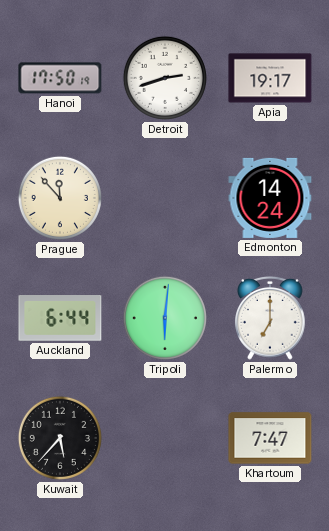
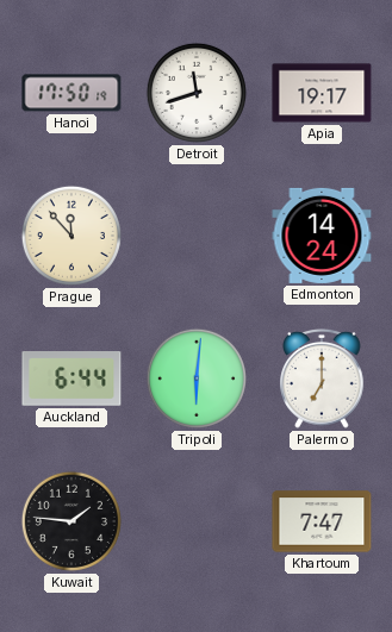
Detroit: 2:42 -> 11:42
Kuwait: 5:37 -> 1:46
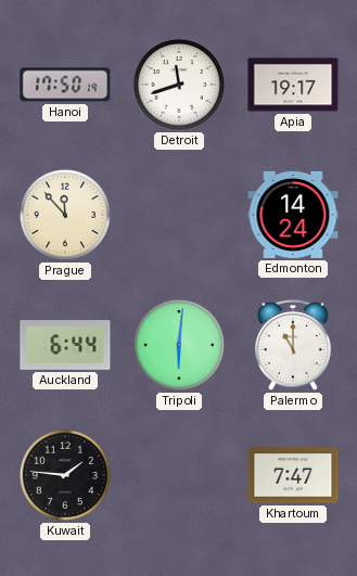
Palermo: 7:00 -> 11:00
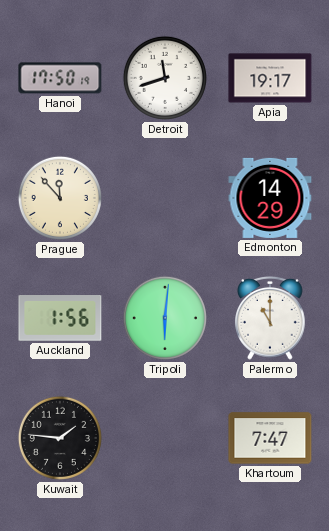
Edmonton: 14:24 -> 14:29
Auckland: 6:44 -> 1:56
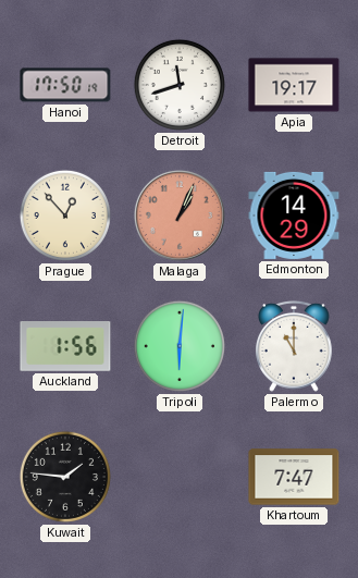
Prague: 11:53 -> 12:53
Malaga: none -> 1:04
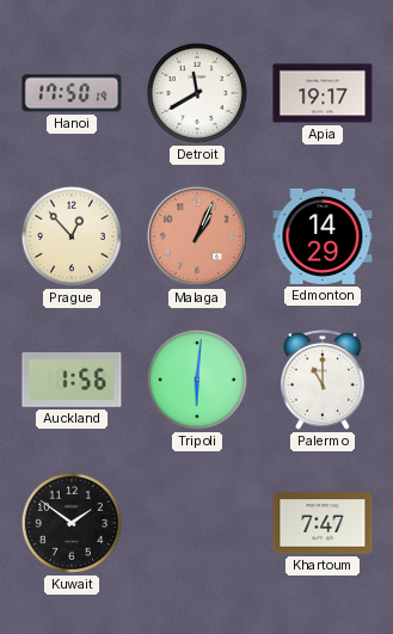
Detroit: 11:42 -> 11:40
Kuwait: 1:46 -> 1:51
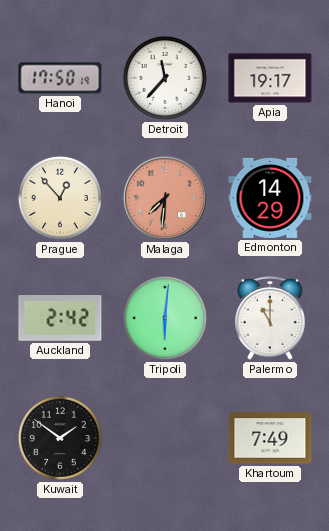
Detroit: 11:40 -> 11:37
Malaga: 1:04 -> 7:31
Auckland: 1:56 -> 2:42
Khartoum: 7:47 -> 7:49
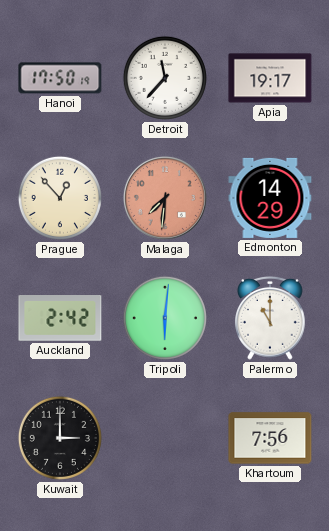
Kuwait: 1:51 -> 3:00
Khartoum: 7:49 -> 7:56
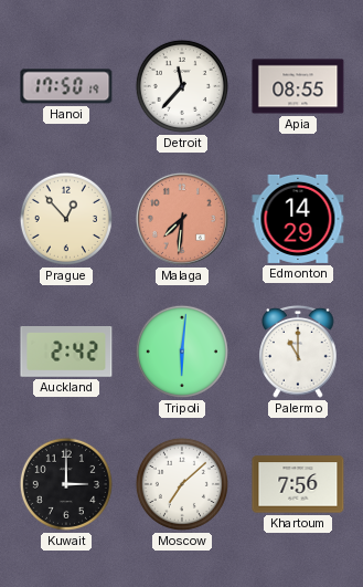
Apia: 19:17 -> 08:55
Moscow: none -> 7:08
